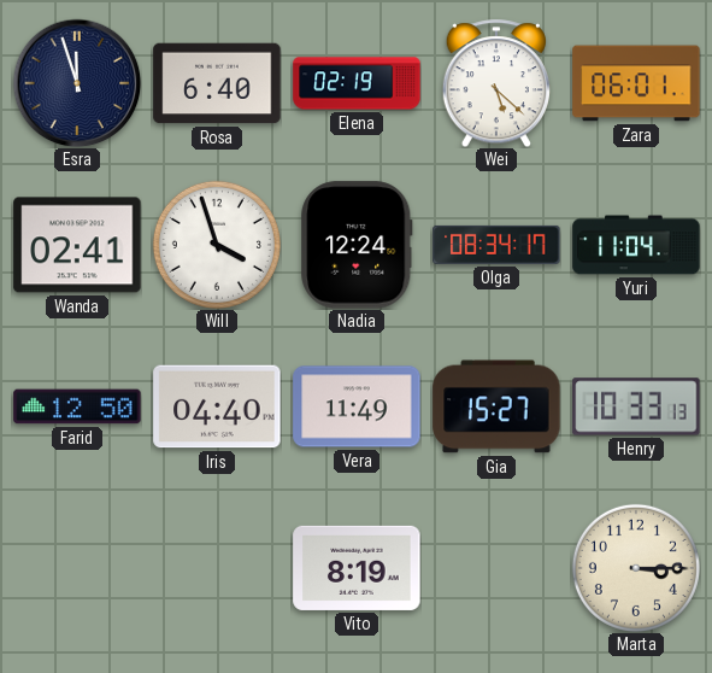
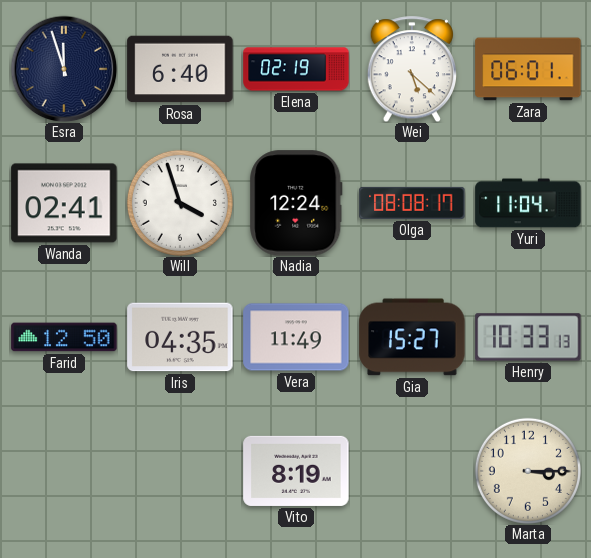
Olga: 08:34 -> 08:08
Iris: 04:40 -> 04:35
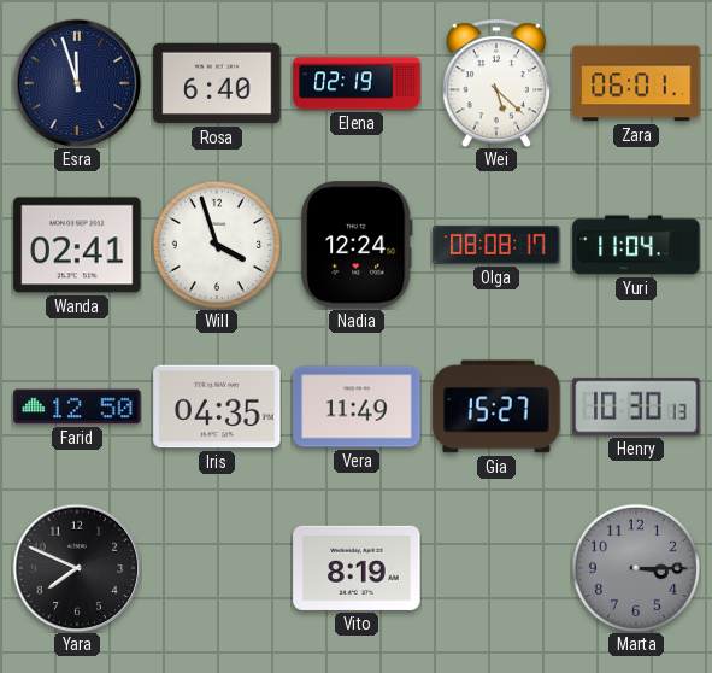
Henry: 10:33 -> 10:30
Yara: none -> 7:49
Marta dial: cream -> grey
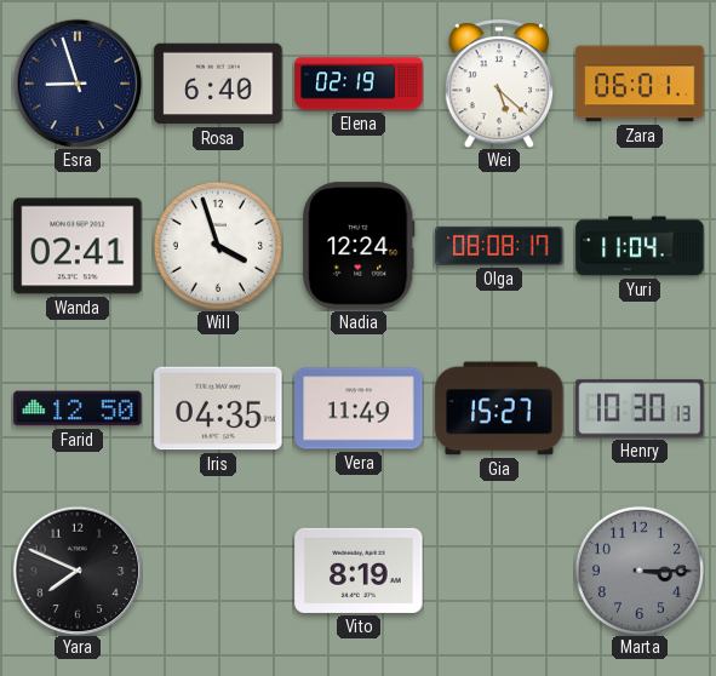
Esra: 11:57 -> 8:57
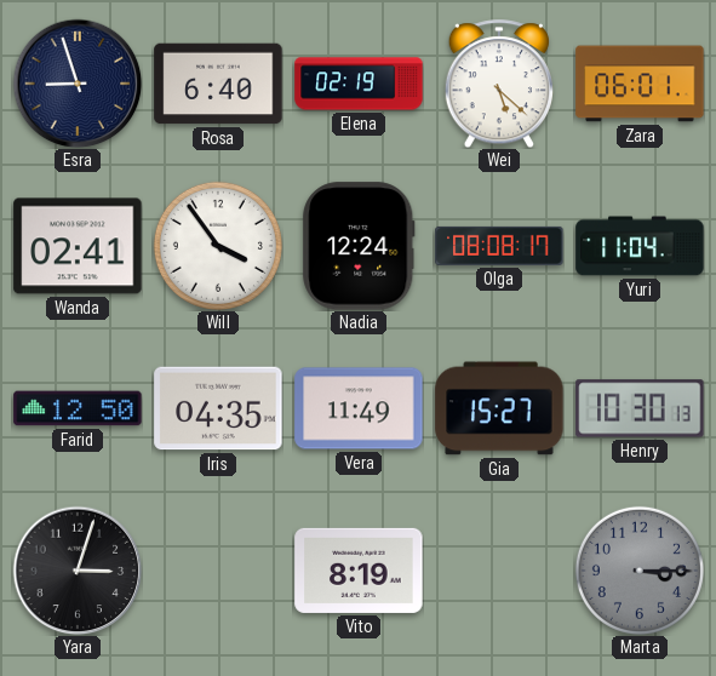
Will: 3:57 -> 3:54
Yara: 7:49 -> 3:03
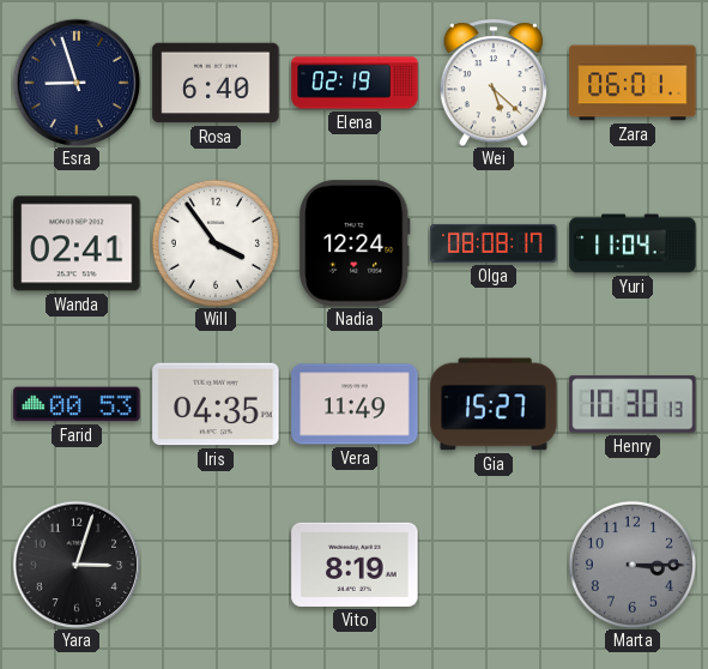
Farid: 12:50 -> 00:53
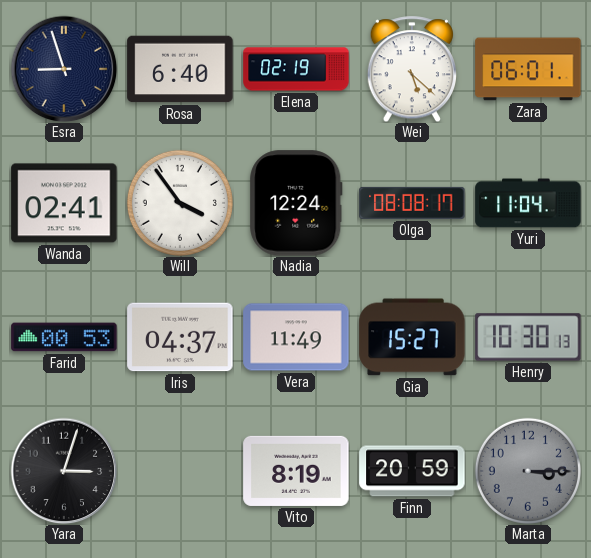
Iris: 04:35 -> 04:37
Finn: none -> 20:59
